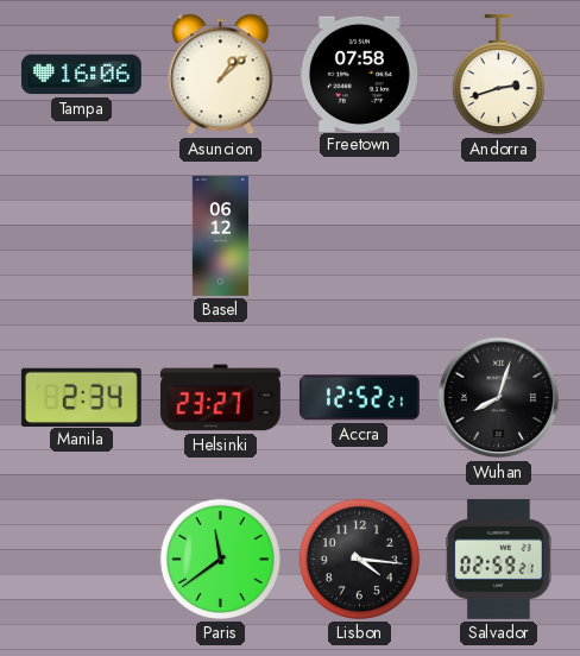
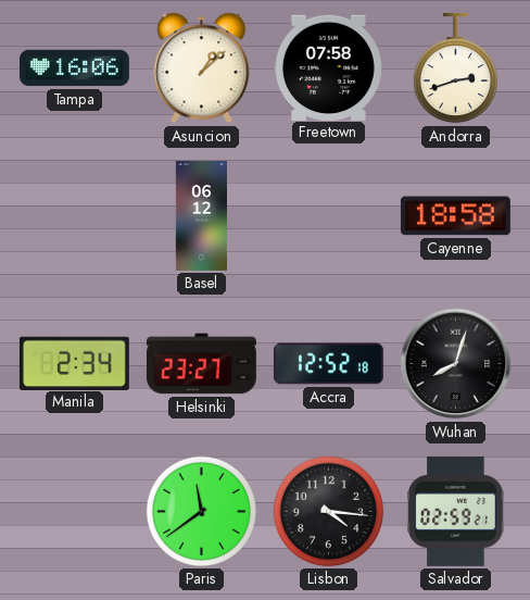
Cayenne: none -> 18:58
Accra: 12:52:21 -> 12:52:18
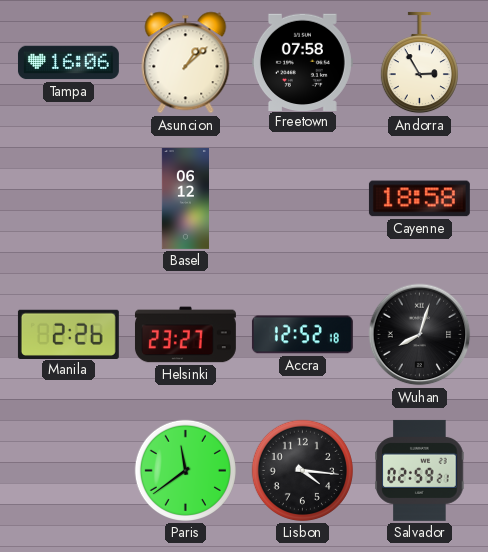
Andorra: 2:42 -> 2:55
Manila: 2:34 -> 2:26
